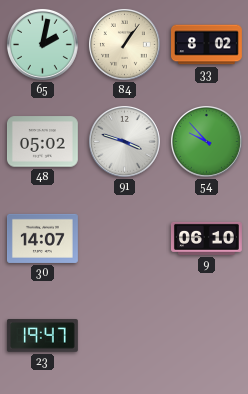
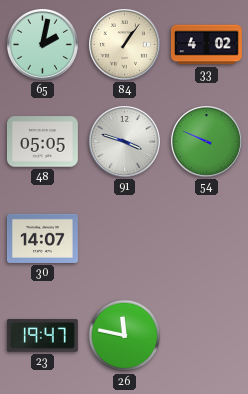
33: 8:02 -> 4:02
48: 05:02 -> 05:05
54: 9:53 -> 9:49
9: 06:10 -> none
26: none -> 11:47
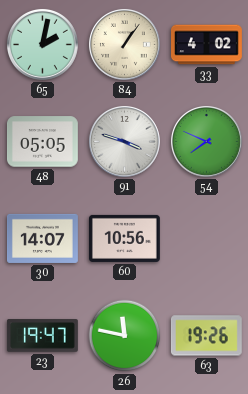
54: 9:49 -> 7:49
60: none -> 10:56
63: none -> 19:26
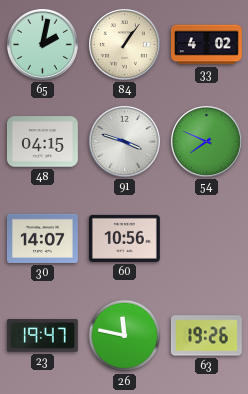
48: 05:05 -> 04:15
